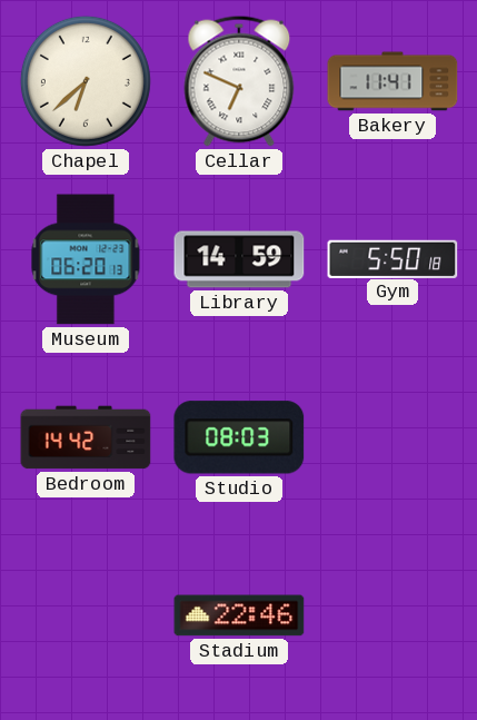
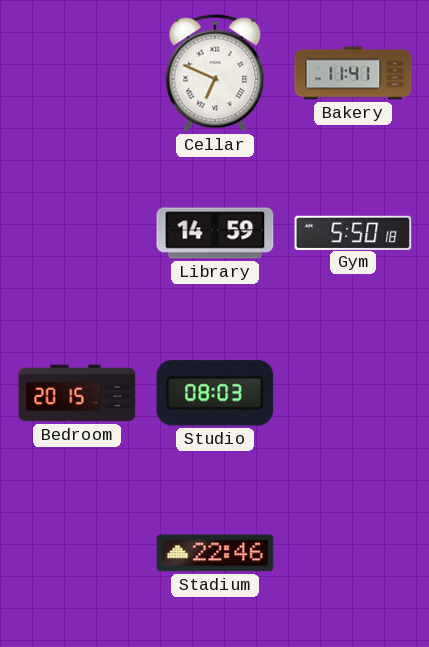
Chapel: 6:38 -> none
Museum: 06:20 -> none
Bedroom: 14:42 -> 20:15
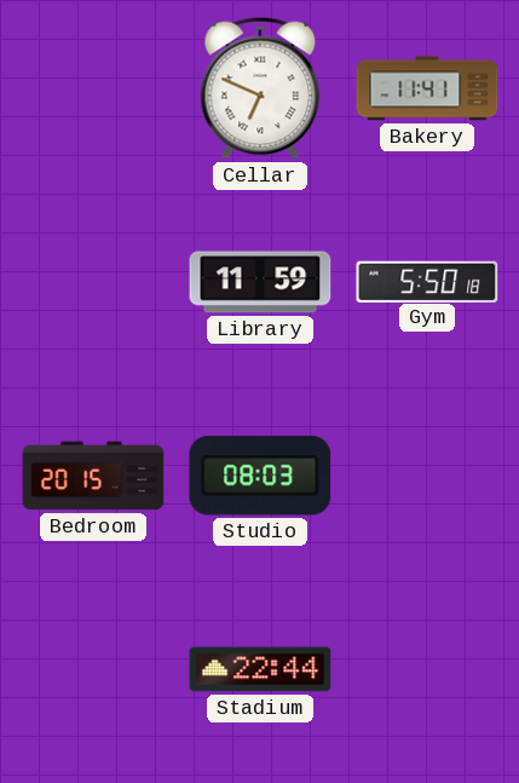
Library: 14:59 -> 11:59
Stadium: 22:46 -> 22:44
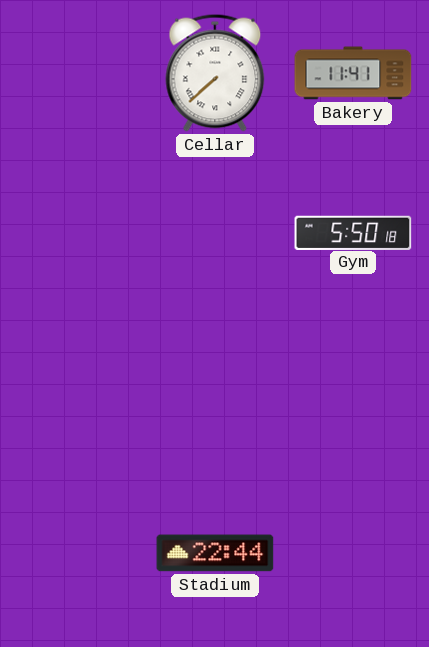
Cellar: 6:49 -> 7:38
Library: 11:59 -> none
Bedroom: 20:15 -> none
Studio: 08:03 -> none
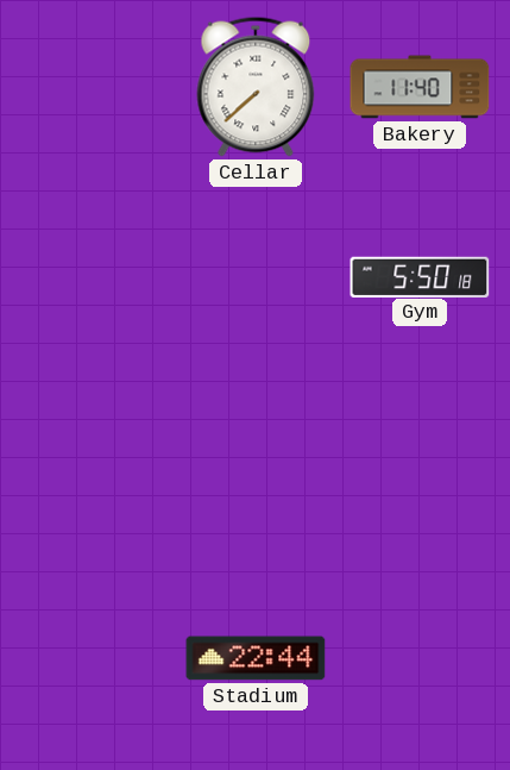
Bakery: 11:41 -> 11:40
